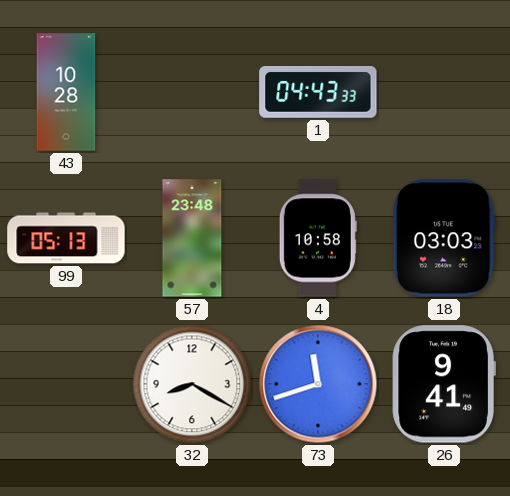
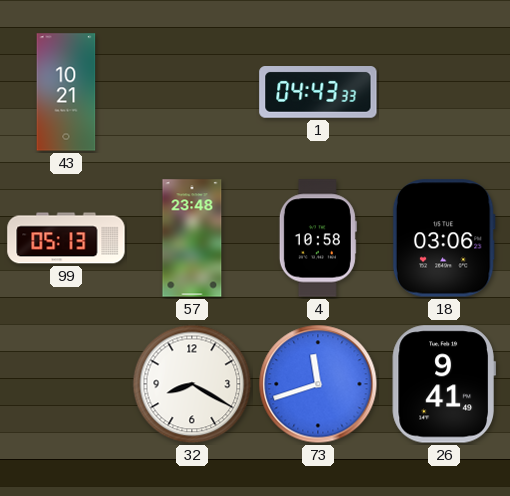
43: 10:28 -> 10:21
18: 03:03 -> 03:06
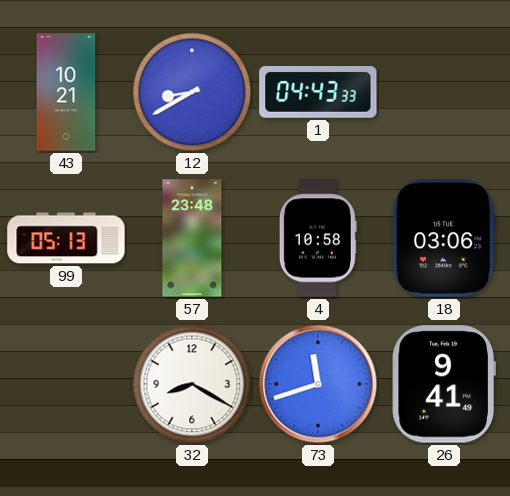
12: none -> 8:40
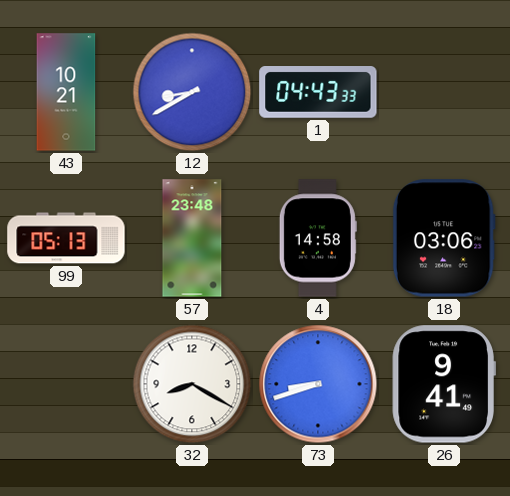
4: 10:58 -> 14:58
73: 11:42 -> 8:42
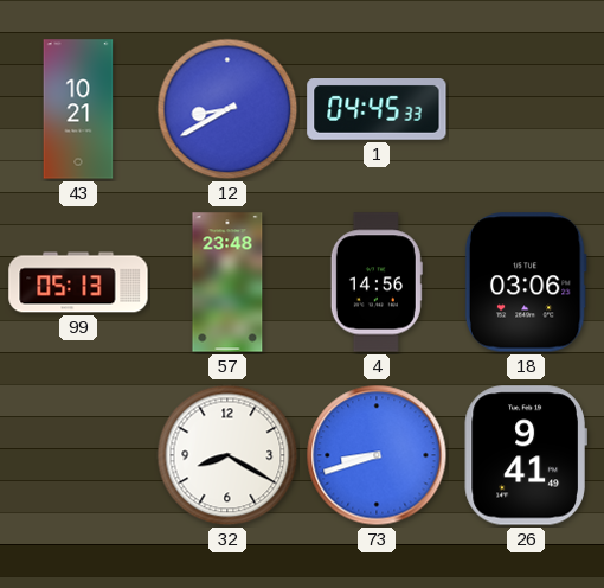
1: 04:43 -> 04:45
4: 14:58 -> 14:56
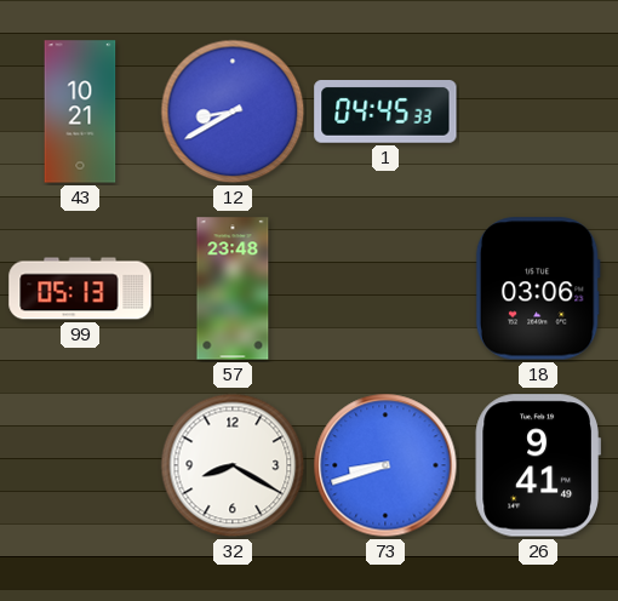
4: 14:56 -> none
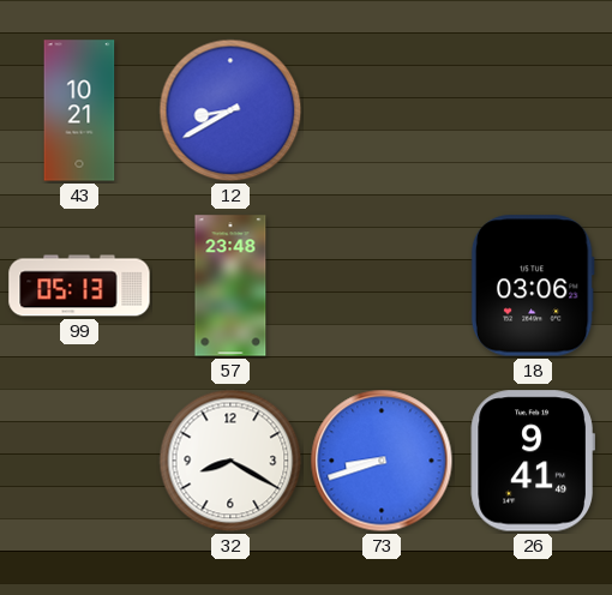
1: 04:45 -> none
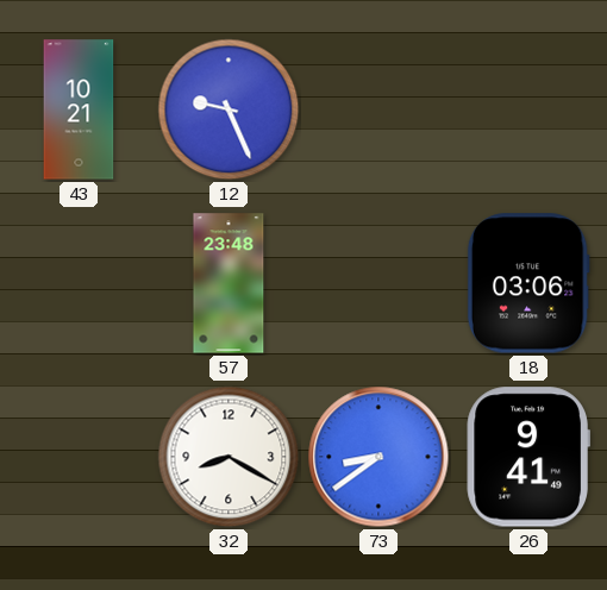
12: 8:40 -> 9:26
99: 05:13 -> none
73: 8:42 -> 8:39
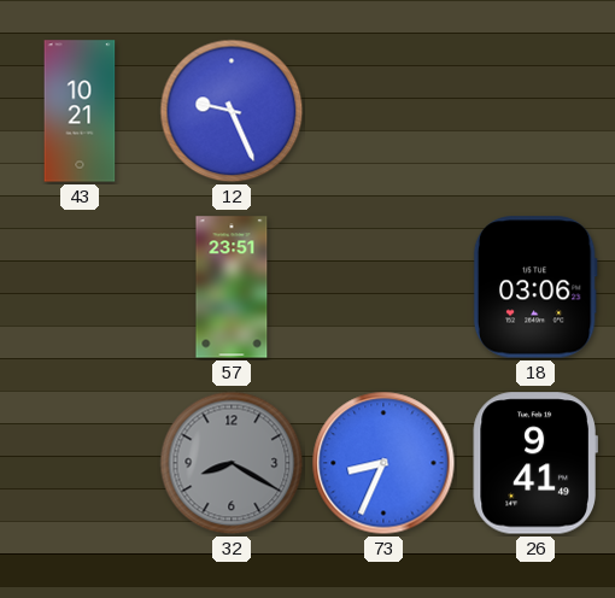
57: 23:48 -> 23:51
32 dial: white -> grey
73: 8:39 -> 8:34
